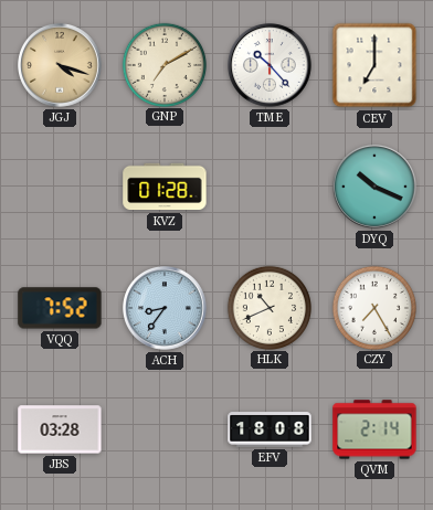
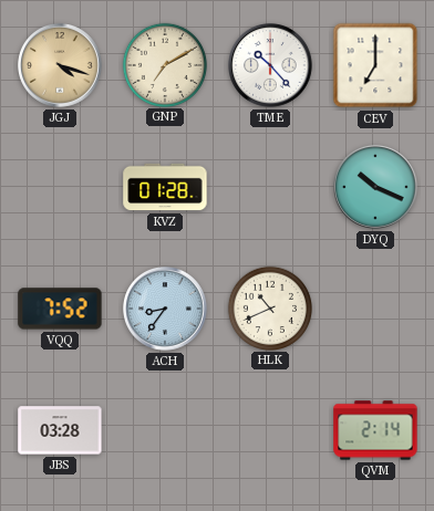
CZY: 7:25 -> none
EFV: 18:08 -> none
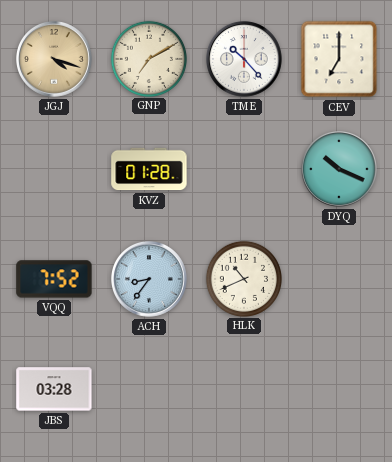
QVM: 2:14 -> none
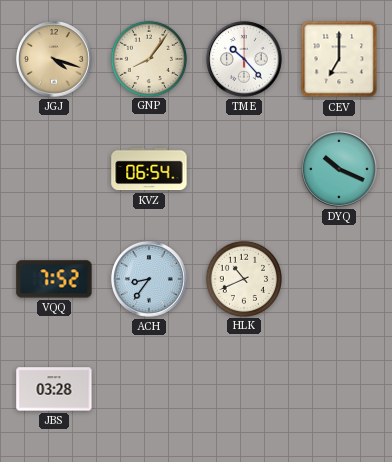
GNP: 7:10 -> 8:06
KVZ: 01:28 -> 06:54
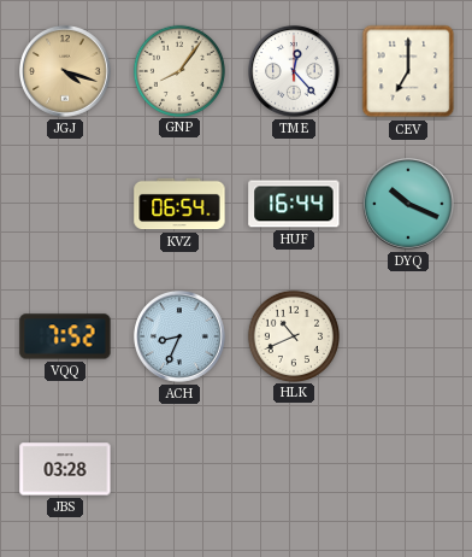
TME: 10:23 -> 12:23
HUF: none -> 16:44
ACH: 8:36 -> 8:34
